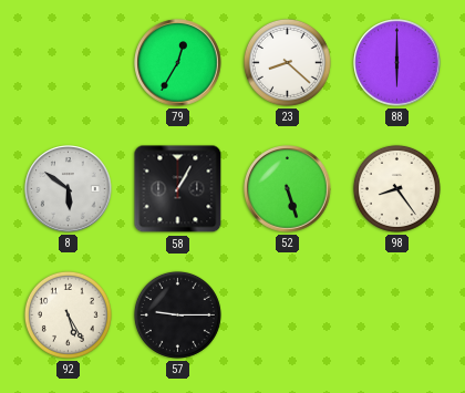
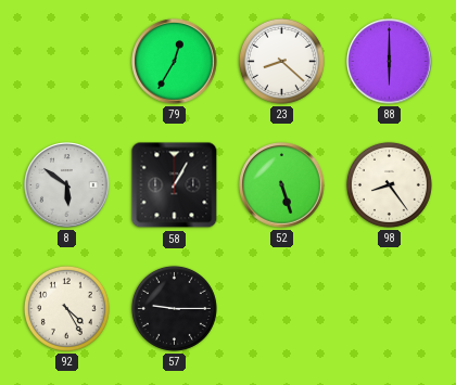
92: 5:25 -> 4:25
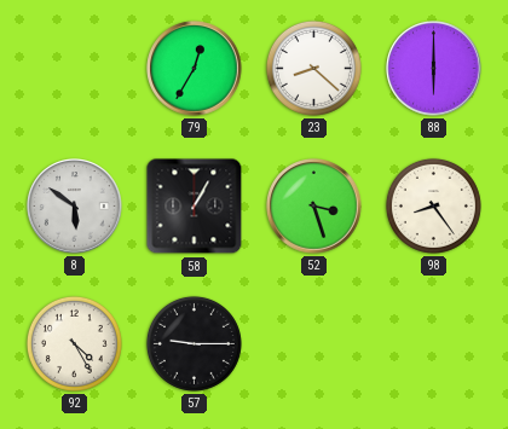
52: 5:27 -> 3:27
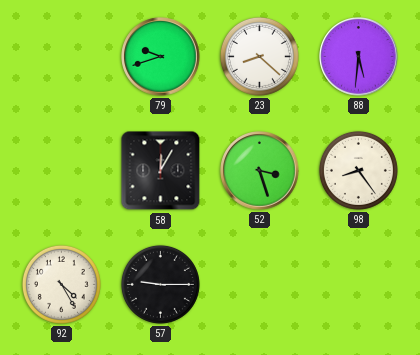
79: 12:35 -> 9:42
88: 6:00 -> 5:31
8: 5:51 -> none
58: 1:05 -> 12:05
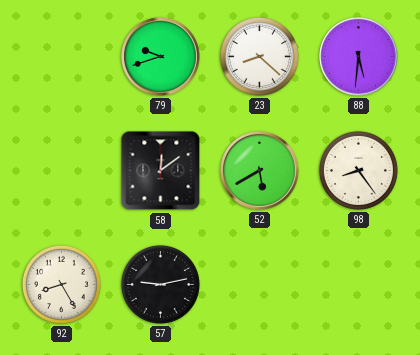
58: 12:05 -> 12:09
52: 3:27 -> 5:40
92: 4:25 -> 8:25
57: 9:15 -> 9:13
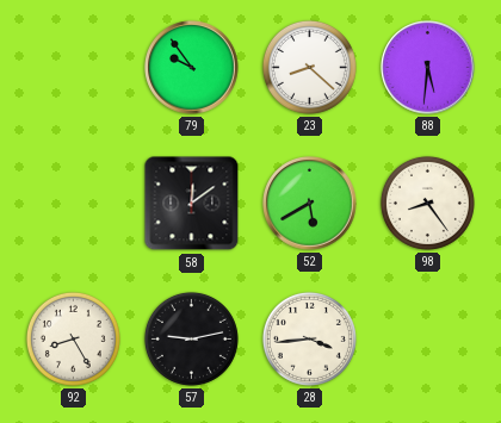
79: 9:42 -> 9:54
28: none -> 3:44
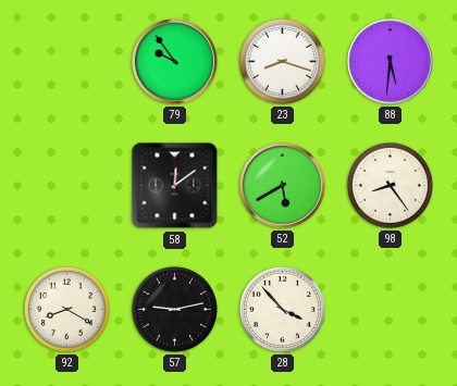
23: 8:22 -> 8:18
92: 8:25 -> 8:20
28: 3:44 -> 3:53
